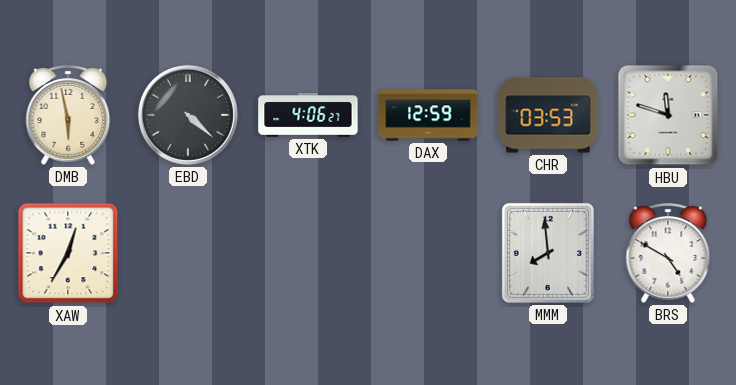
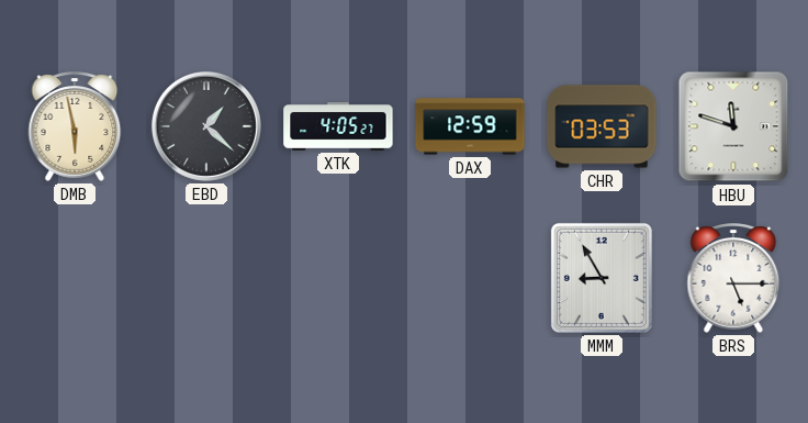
EBD: 4:22 -> 1:22
XTK: 4:06 -> 4:05
XAW: 12:35 -> none
MMM: 7:59 -> 8:55
BRS: 4:50 -> 5:15
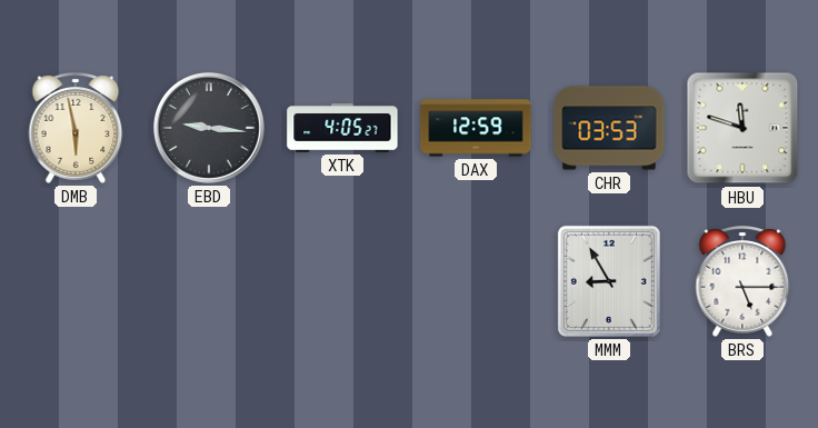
EBD: 1:22 -> 9:16
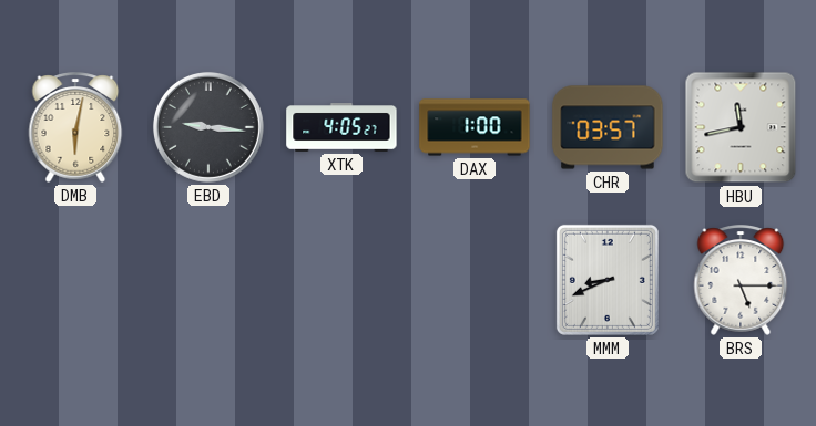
DMB: 5:58 -> 6:02
DAX: 12:59 -> 1:00
CHR: 03:53 -> 03:57
HBU: 11:48 -> 11:43
MMM: 8:55 -> 8:41
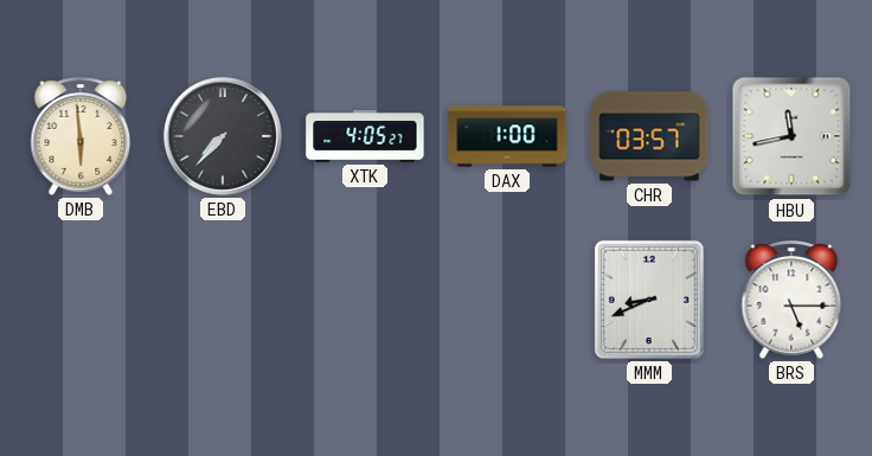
DMB: 6:02 -> 5:59
EBD: 9:16 -> 7:37
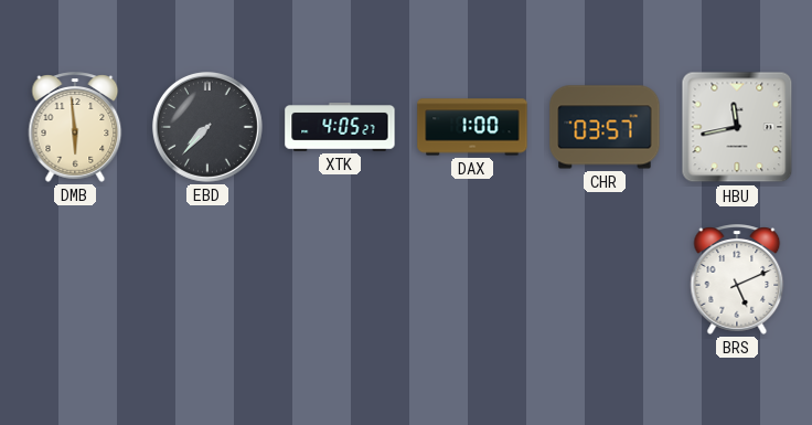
MMM: 8:41 -> none
BRS: 5:15 -> 5:11
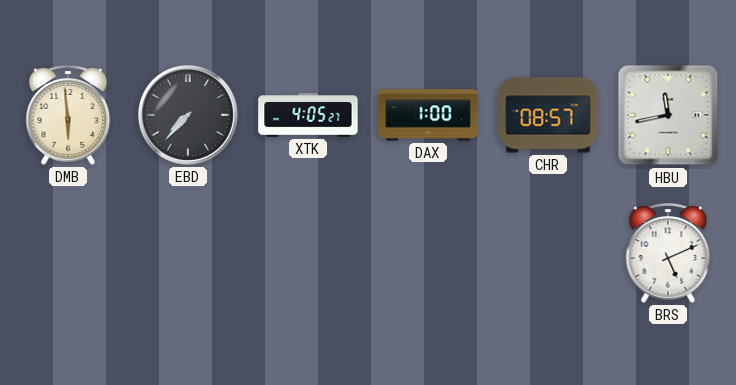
CHR: 03:57 -> 08:57
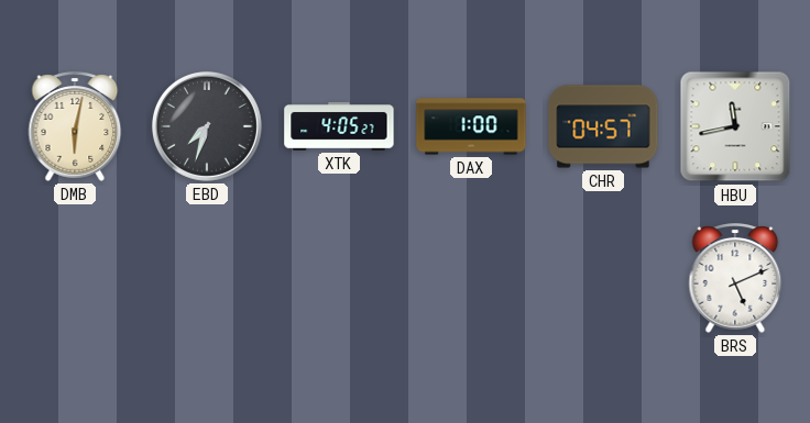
DMB: 5:59 -> 6:02
EBD: 7:37 -> 7:33
CHR: 08:57 -> 04:57
